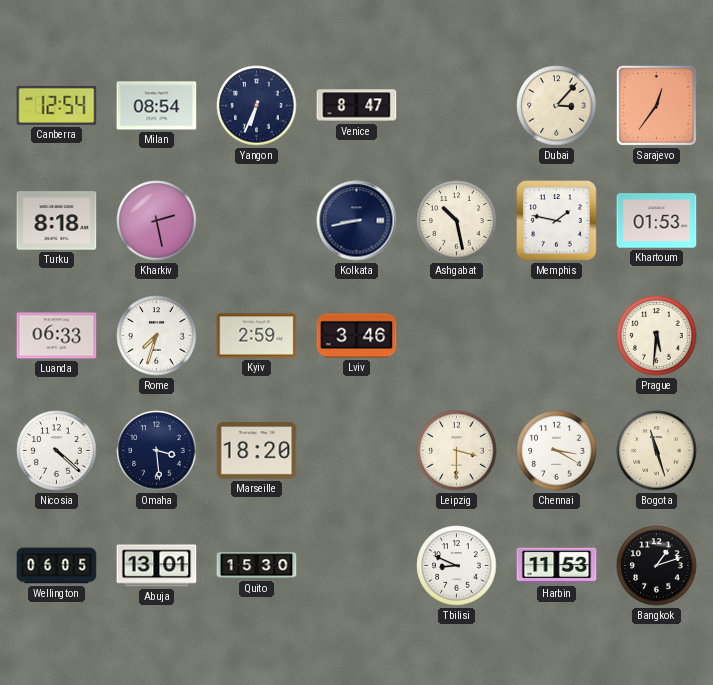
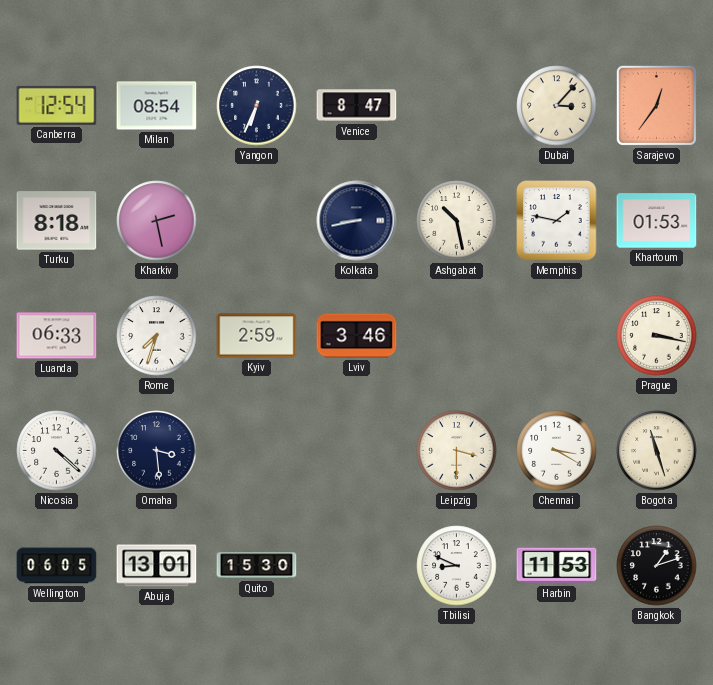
Prague: 5:31 -> 3:17
Marseille: 18:20 -> none
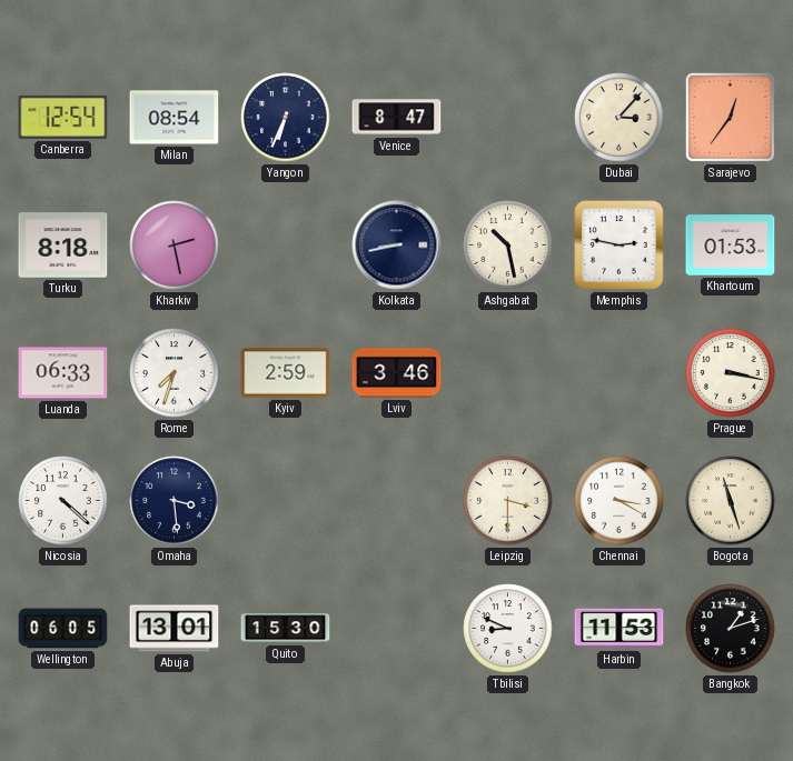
Memphis: 1:47 -> 2:47
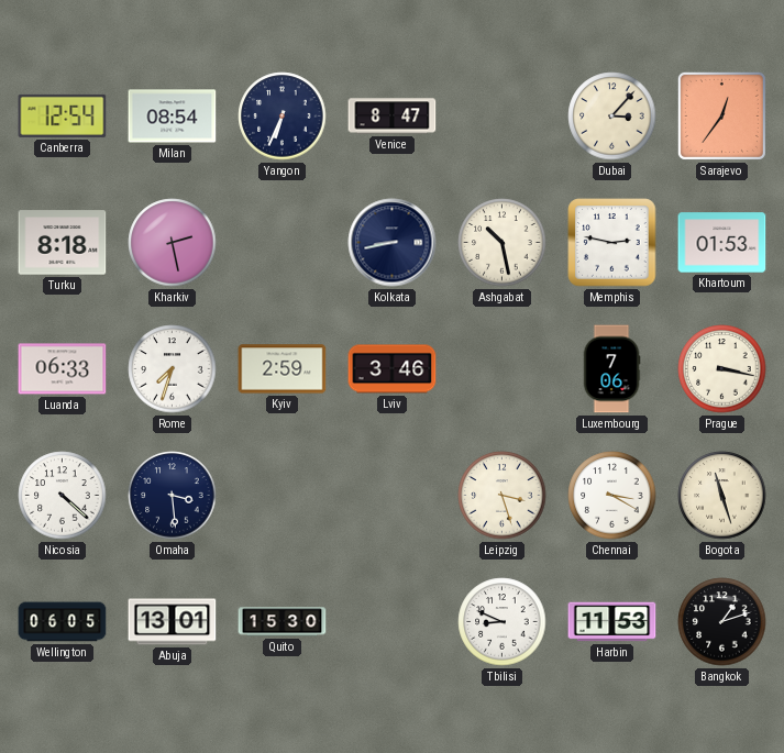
Luxembourg: none -> 7:06
Leipzig: 3:30 -> 3:27
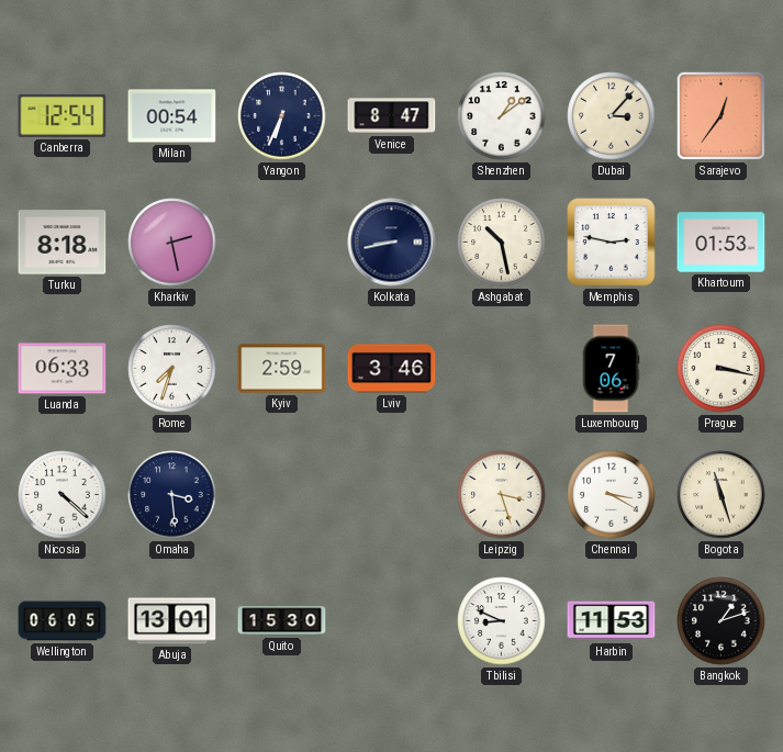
Milan: 08:54 -> 00:54
Shenzhen: none -> 1:09
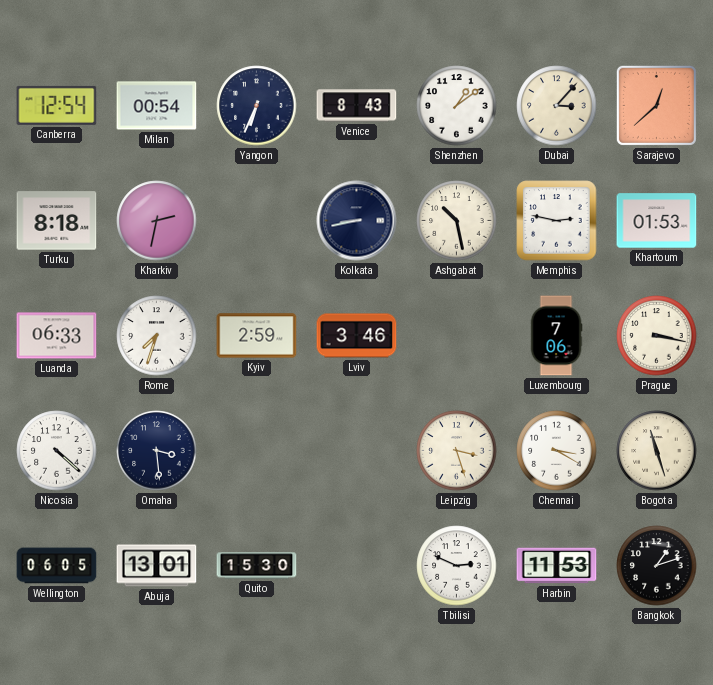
Venice: 8:47 -> 8:43
Sarajevo: 12:36 -> 12:38
Kharkiv: 2:28 -> 2:32
Tbilisi: 8:49 -> 2:49
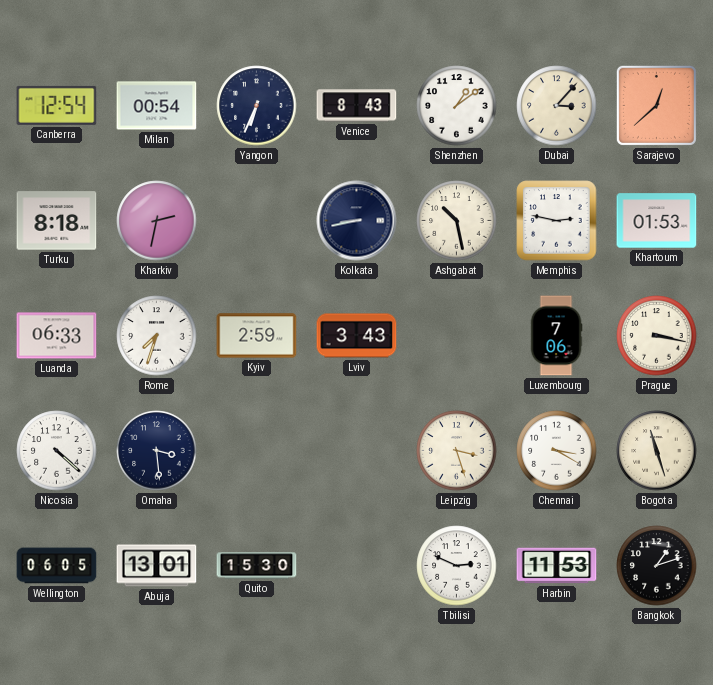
Lviv: 3:46 -> 3:43
